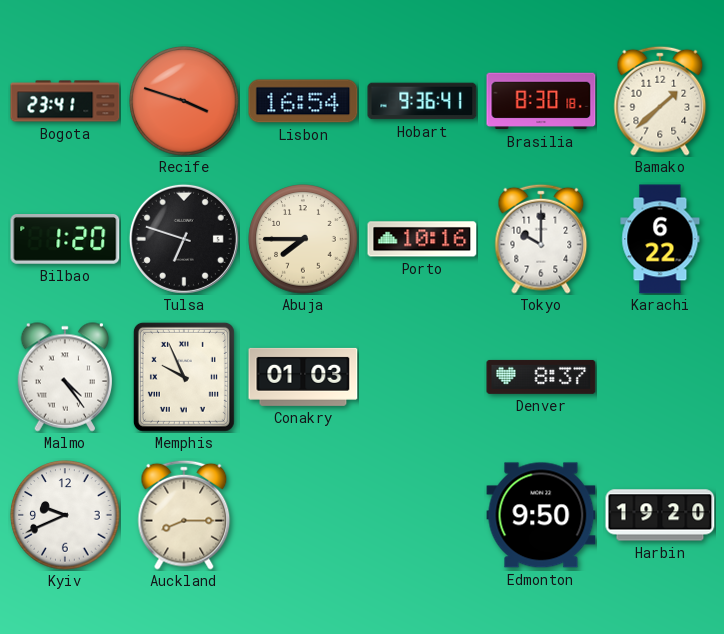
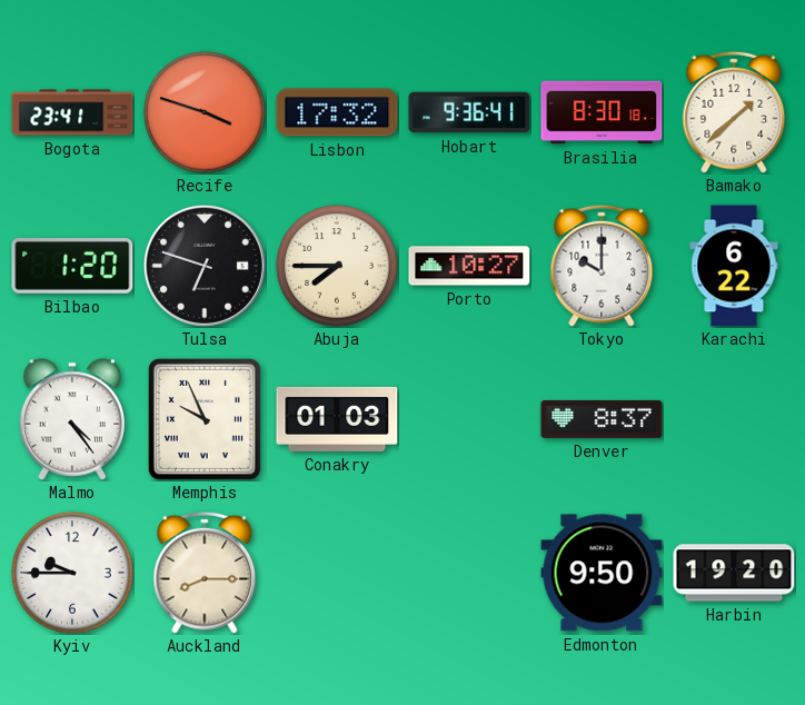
Lisbon: 16:54 -> 17:32
Porto: 10:16 -> 10:27
Kyiv: 9:41 -> 9:45
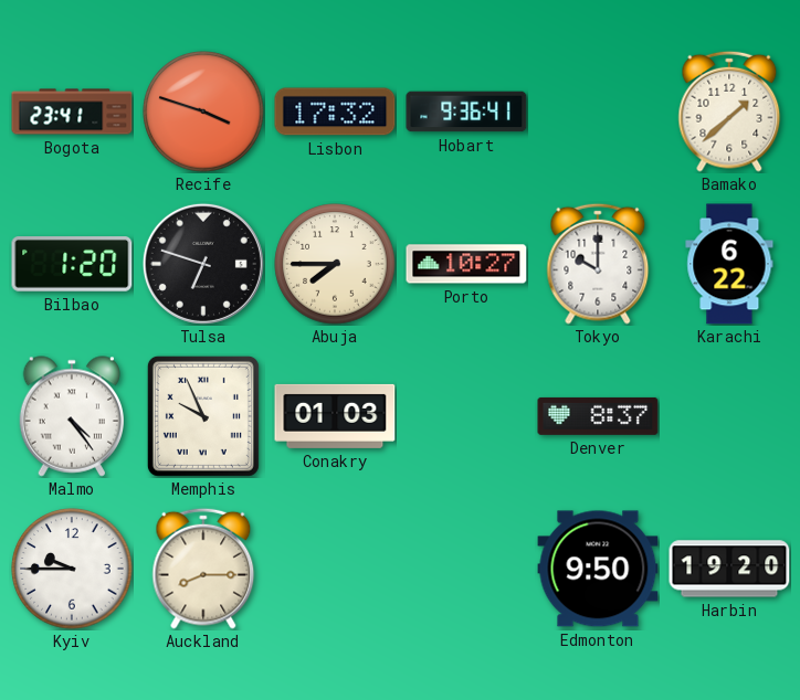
Brasilia: 8:30 -> none
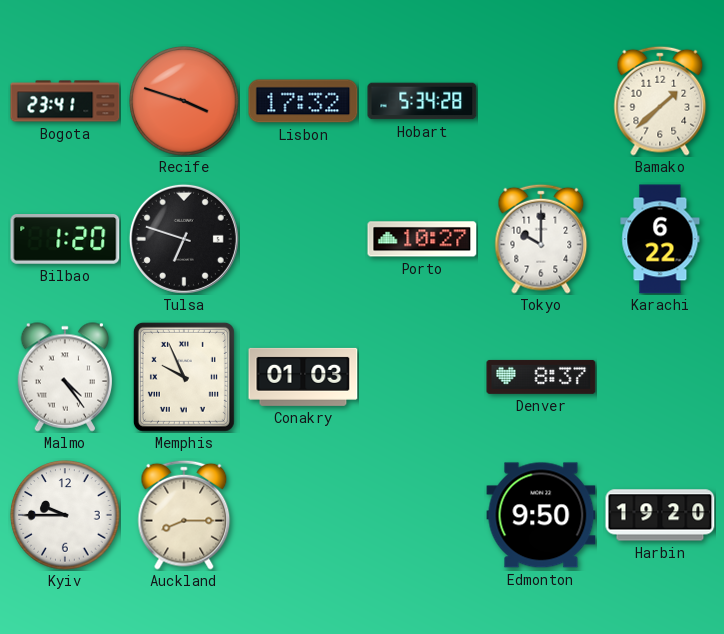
Hobart: 9:36 -> 5:34
Abuja: 7:45 -> none
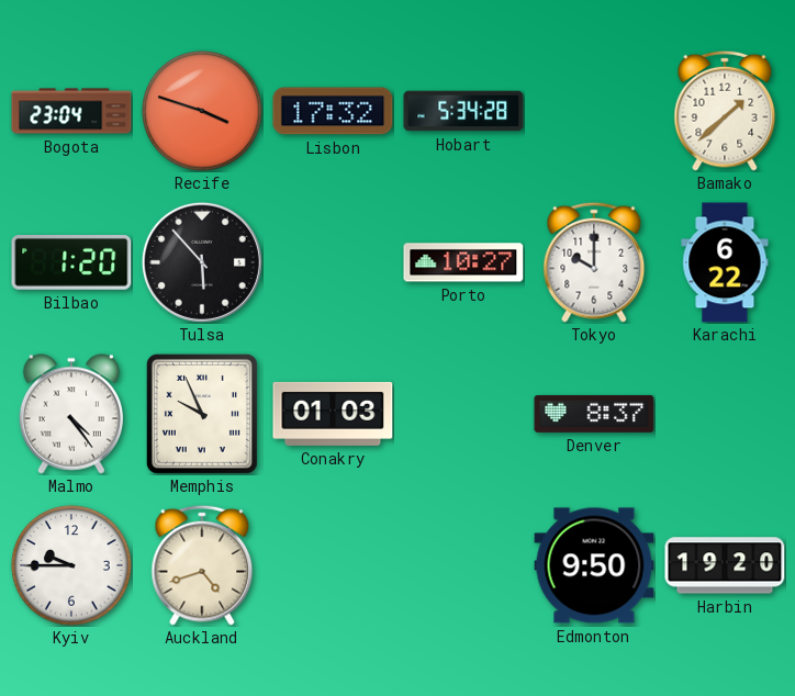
Bogota: 23:41 -> 23:04
Tulsa: 6:48 -> 5:53
Auckland: 8:15 -> 4:42
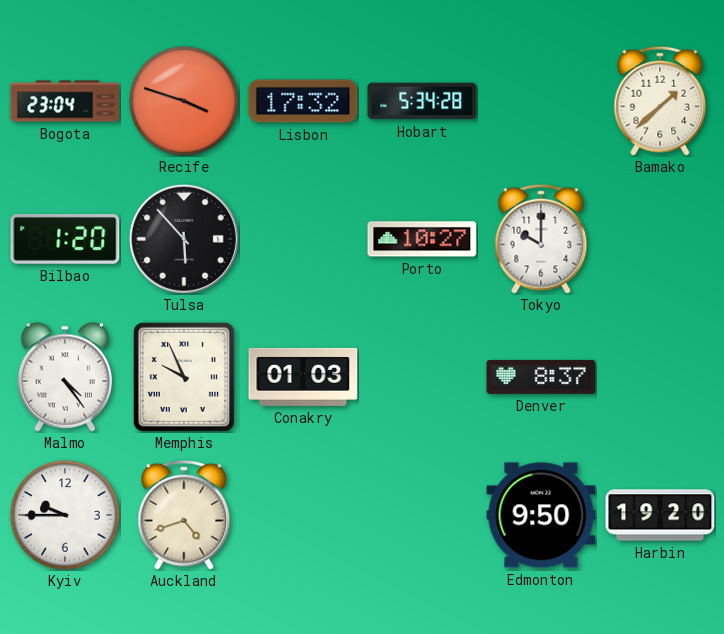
Karachi: 6:22 -> none
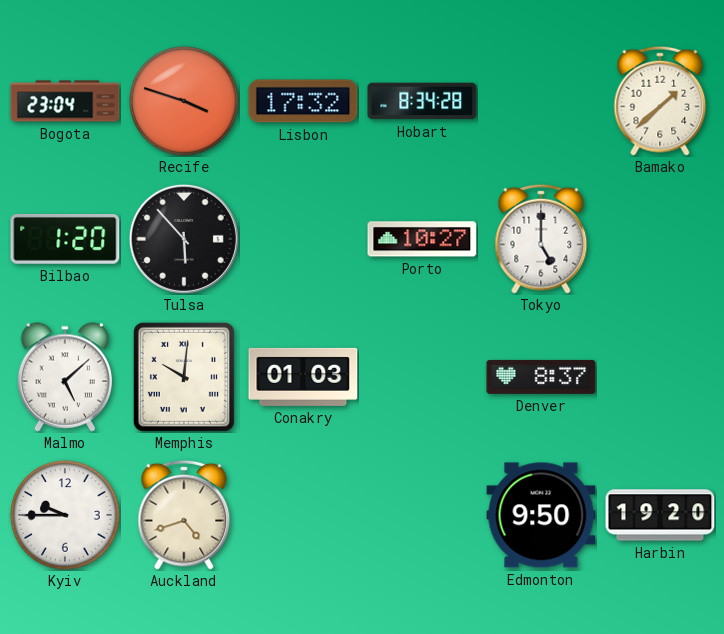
Hobart: 5:34 -> 8:34
Tokyo: 10:00 -> 5:00
Malmo: 4:24 -> 5:08
Memphis: 9:56 -> 10:01
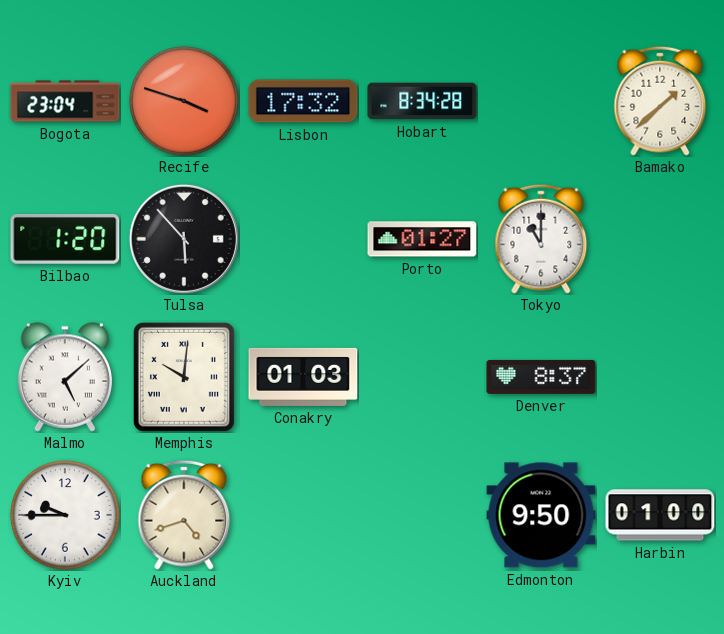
Porto: 10:27 -> 01:27
Tokyo: 5:00 -> 11:00
Harbin: 19:20 -> 01:00
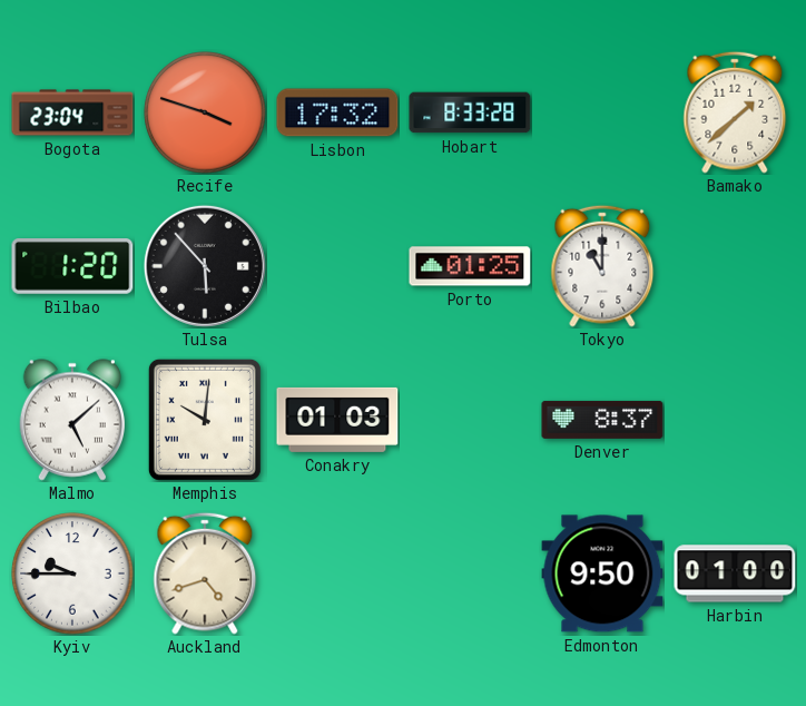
Hobart: 8:34 -> 8:33
Porto: 01:27 -> 01:25
